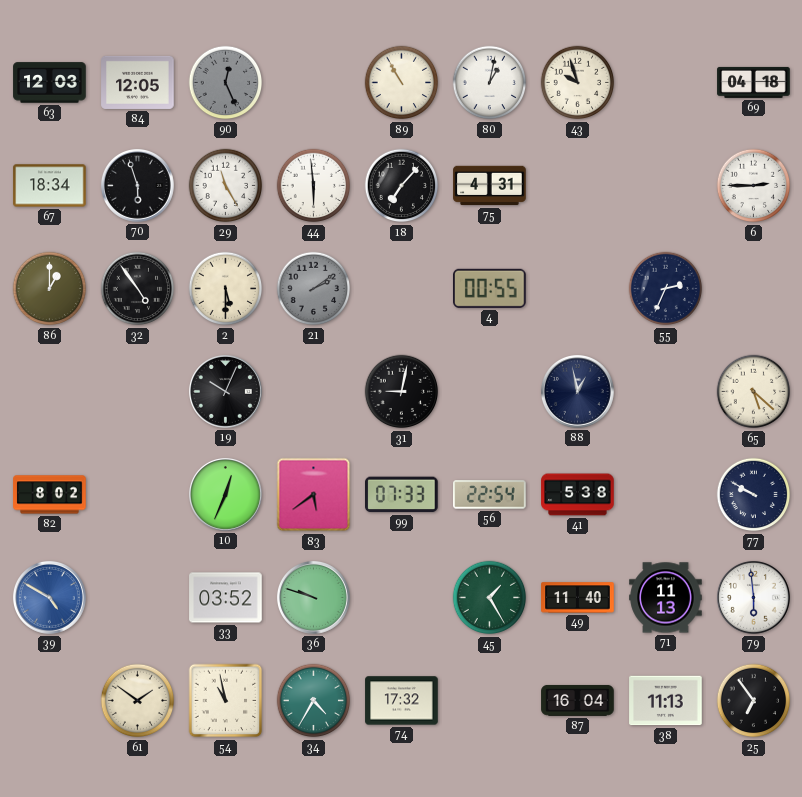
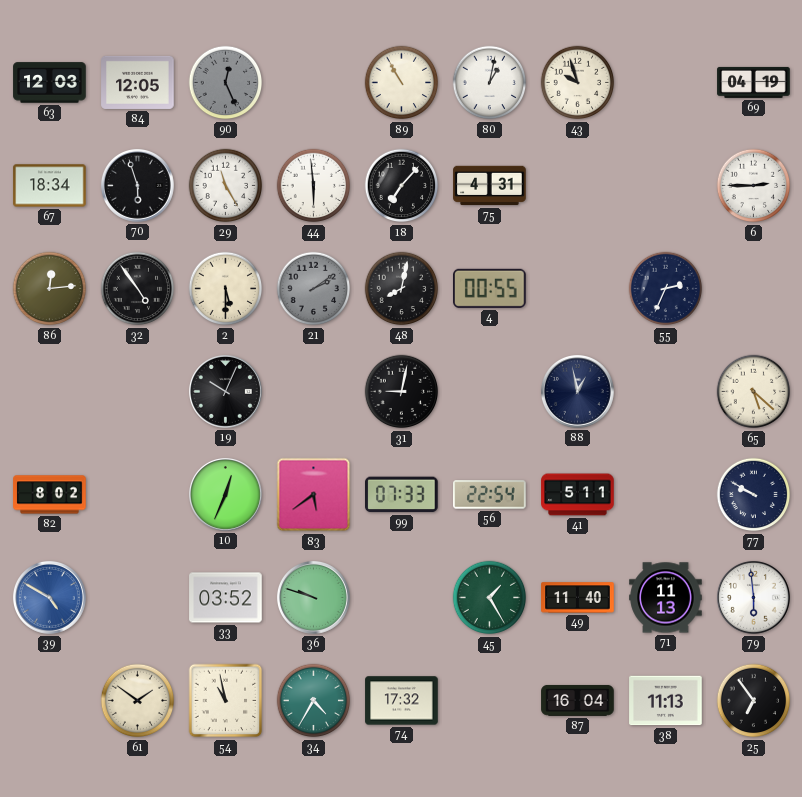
69: 04:18 -> 04:19
86: 1:00 -> 12:14
48: none -> 8:02
41: 5:38 -> 5:11
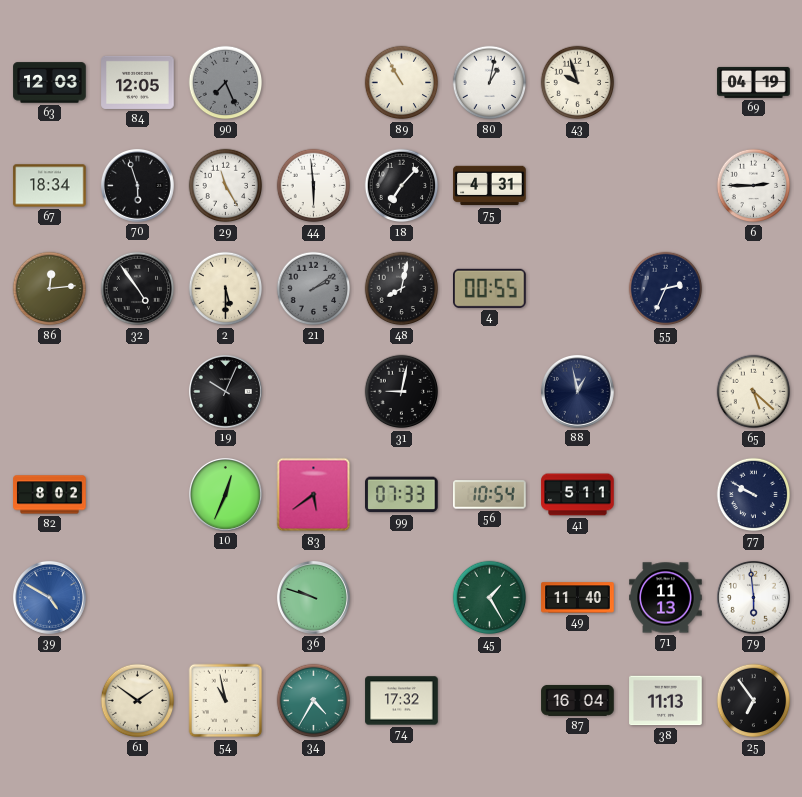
90: 12:26 -> 7:26
56: 22:54 -> 10:54
33: 03:52 -> none
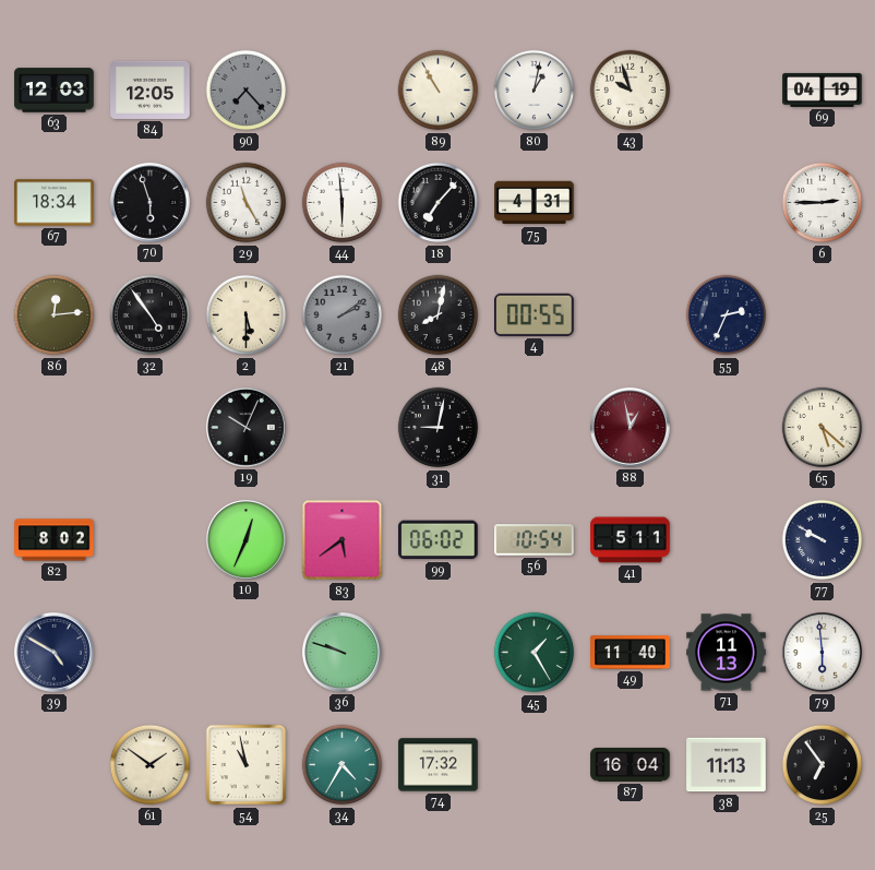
90: 7:26 -> 7:23
88 dial: navy -> burgundy
99: 07:33 -> 06:02
39 dial: blue -> navy
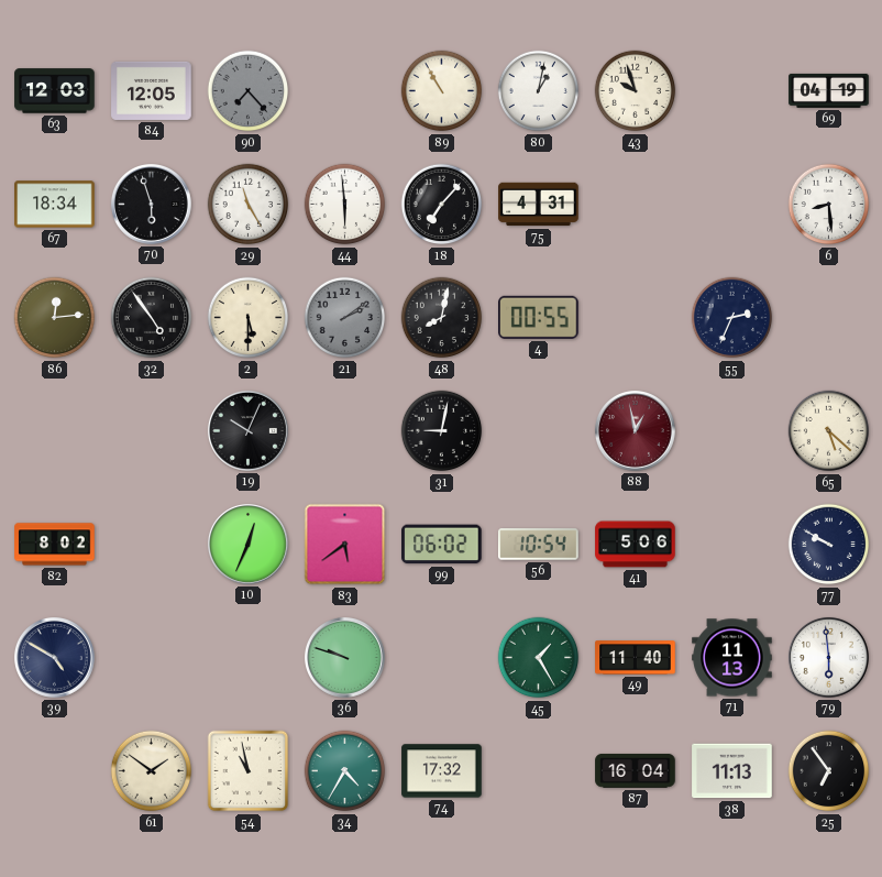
6: 2:45 -> 8:29
41: 5:11 -> 5:06
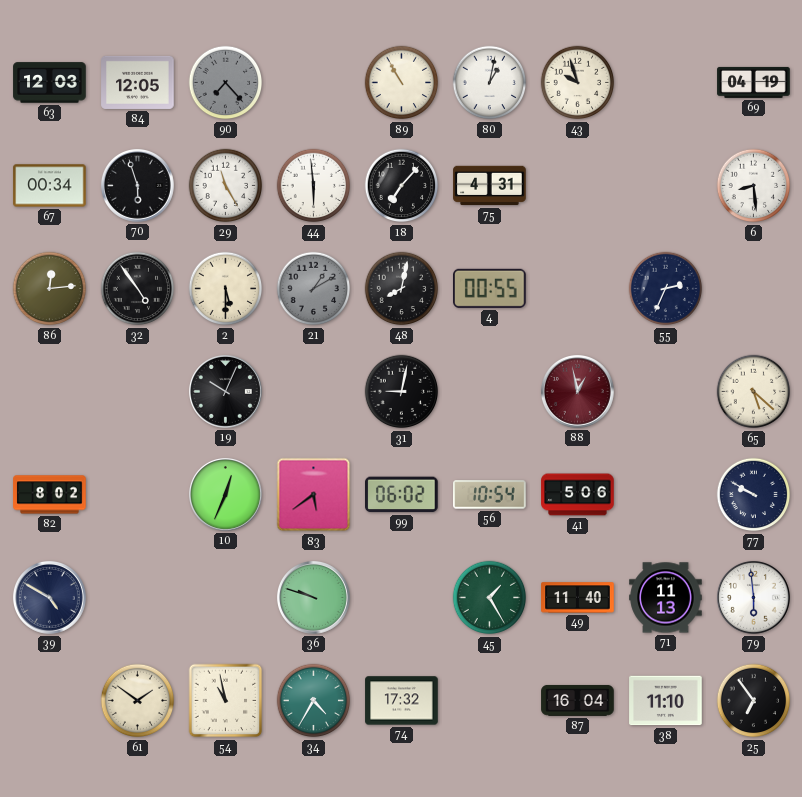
67: 18:34 -> 00:34
21: 2:09 -> 1:10
38: 11:13 -> 11:10
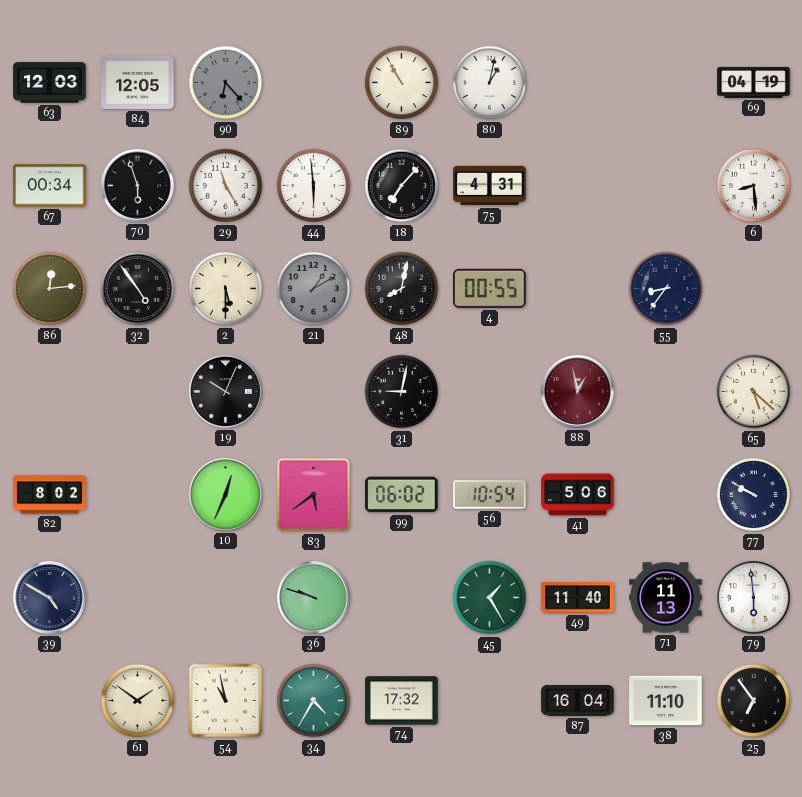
90: 7:23 -> 6:23
43: 9:57 -> none
55: 2:34 -> 8:36
